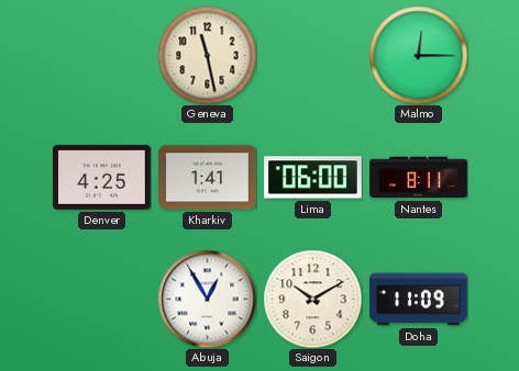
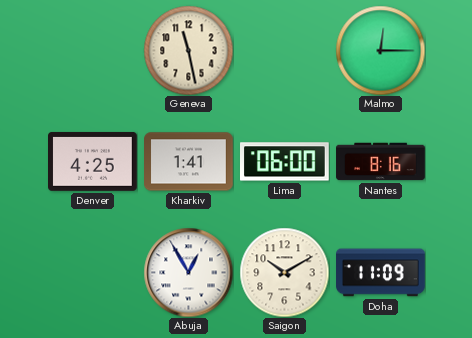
Nantes: 8:11 -> 8:16
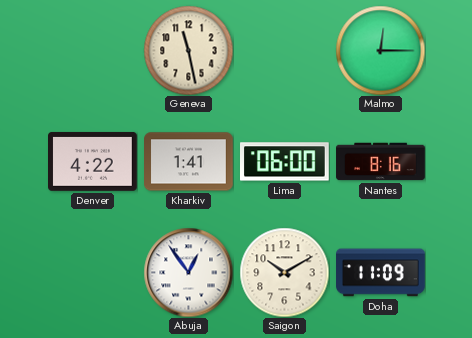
Denver: 4:25 -> 4:22
Abuja: 12:55 -> 12:54
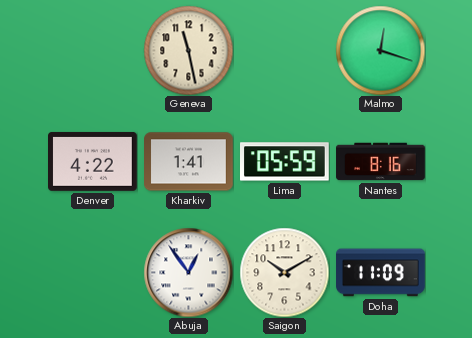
Malmo: 12:15 -> 12:18
Lima: 06:00 -> 05:59
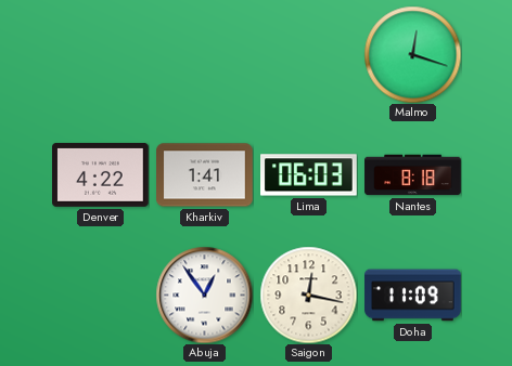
Geneva: 11:28 -> none
Lima: 05:59 -> 06:03
Nantes: 8:16 -> 8:18
Saigon: 10:10 -> 12:17
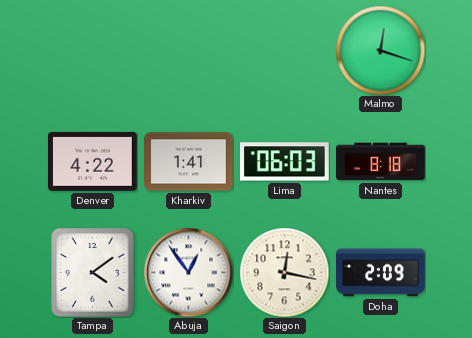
Tampa: none -> 4:09
Doha: 11:09 -> 2:09
